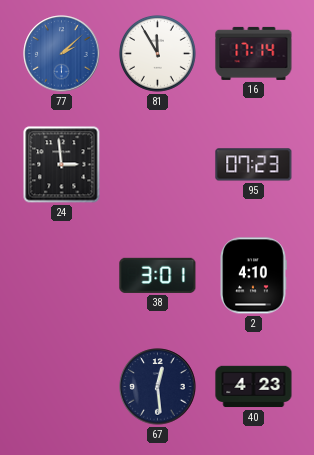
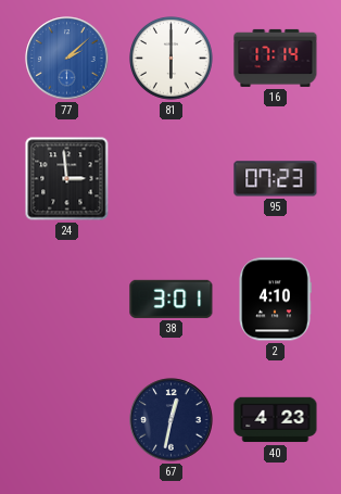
81: 11:55 -> 6:00
67: 12:29 -> 12:32
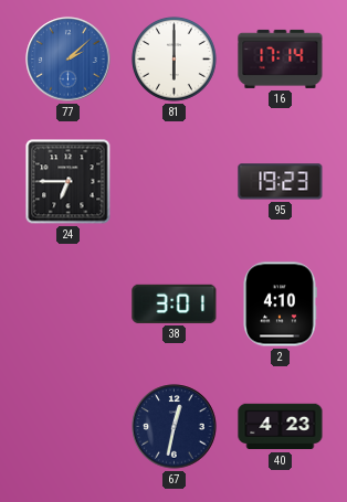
24: 2:59 -> 6:45
95: 07:23 -> 19:23
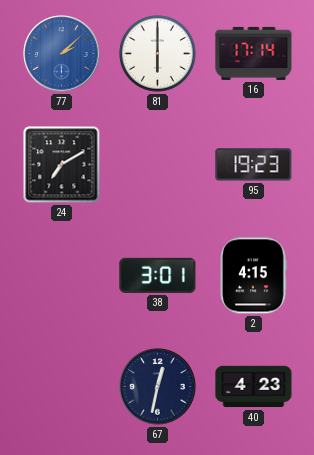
24: 6:45 -> 7:10
2: 4:10 -> 4:15
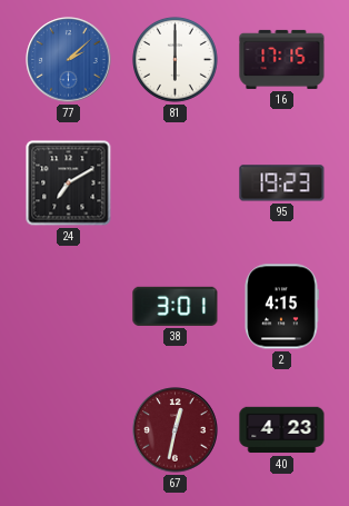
16: 17:14 -> 17:15
67 dial: navy -> burgundy
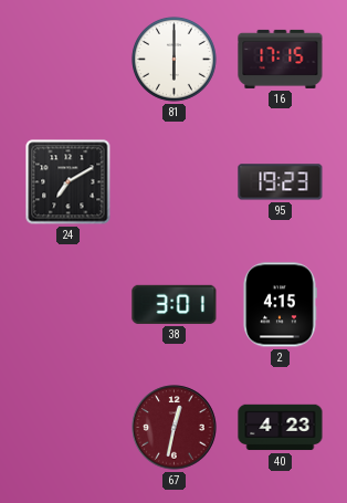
77: 2:08 -> none
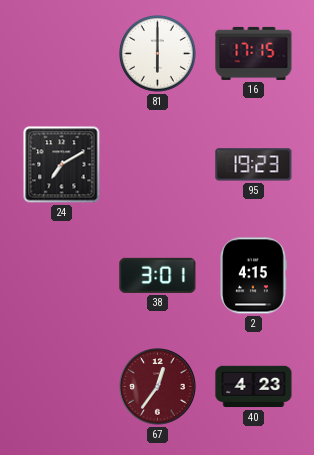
67: 12:32 -> 12:36
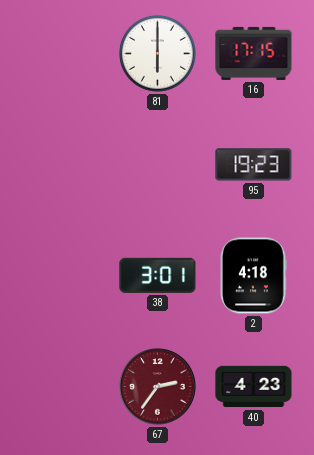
24: 7:10 -> none
2: 4:15 -> 4:18
67: 12:36 -> 2:36
